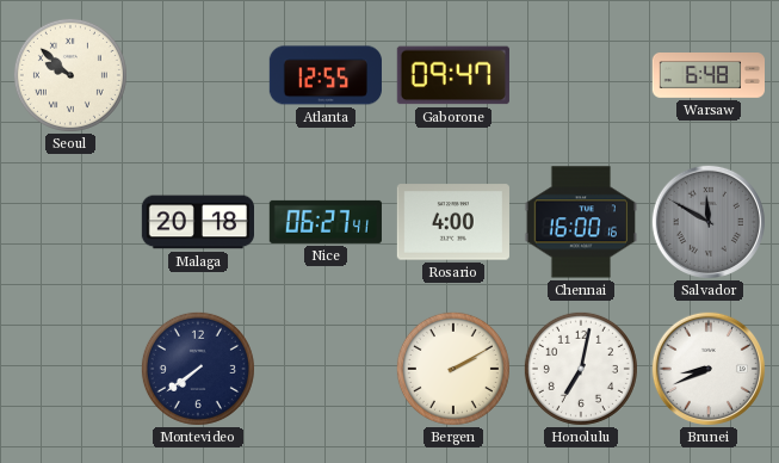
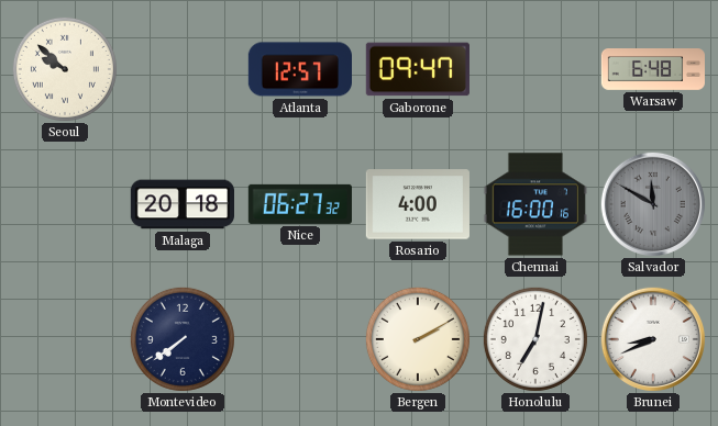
Atlanta: 12:55 -> 12:57
Nice: 06:27:41 -> 06:27:32
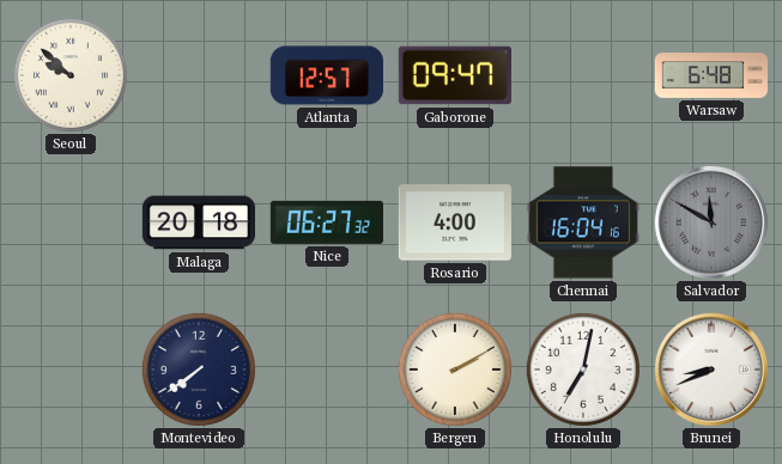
Chennai: 16:00 -> 16:04
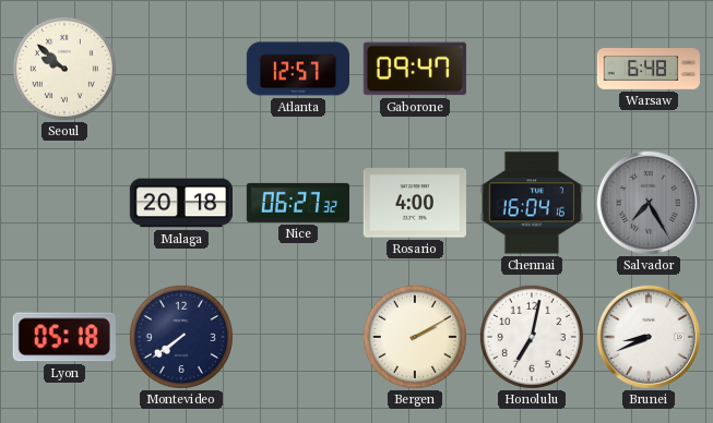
Salvador: 11:50 -> 7:25
Lyon: none -> 05:18
